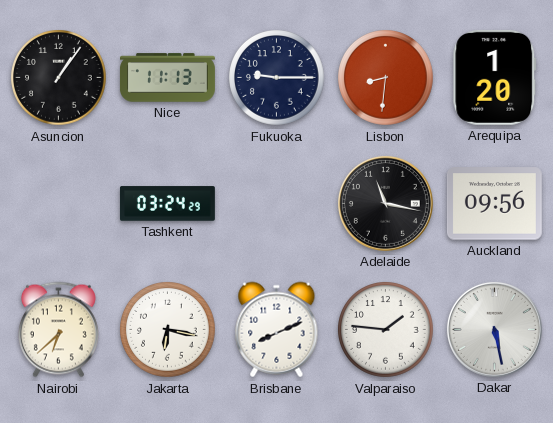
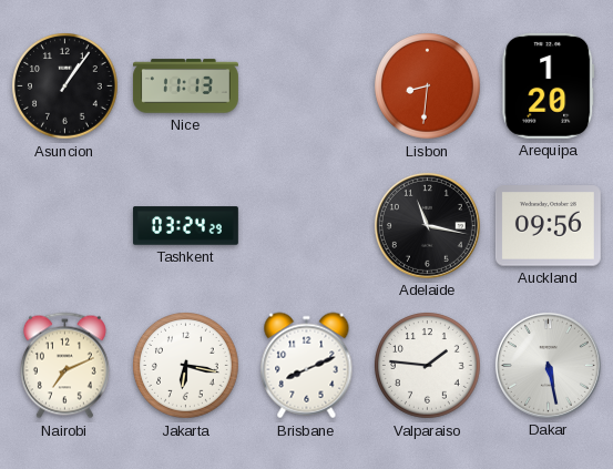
Fukuoka: 9:15 -> none
Nairobi: 6:38 -> 7:11
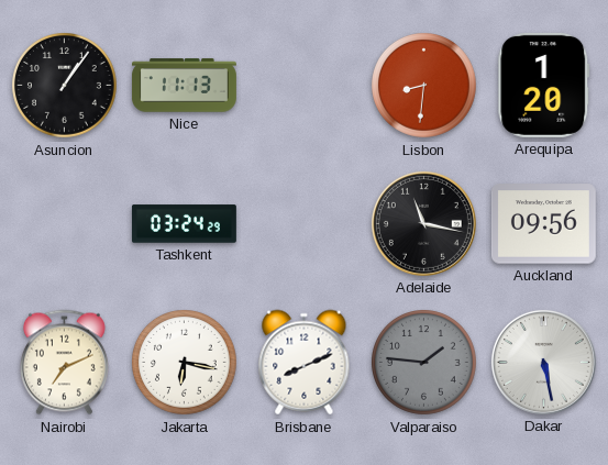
Valparaiso dial: white -> grey
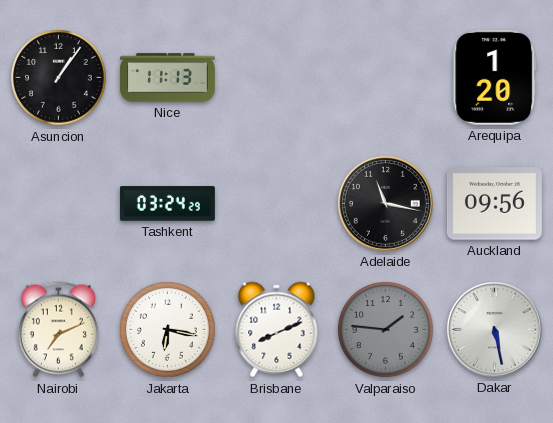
Lisbon: 8:31 -> none
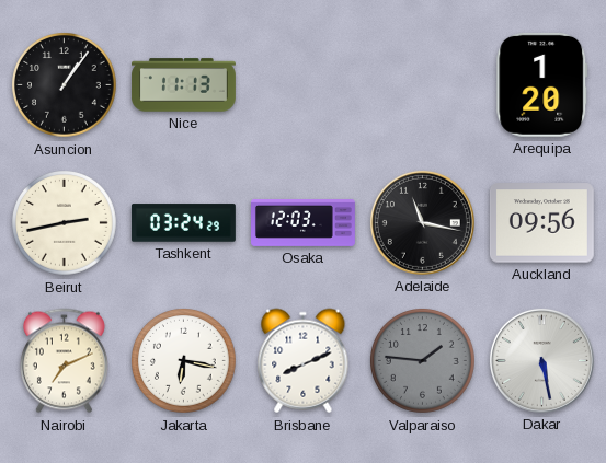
Beirut: none -> 2:43
Osaka: none -> 12:03
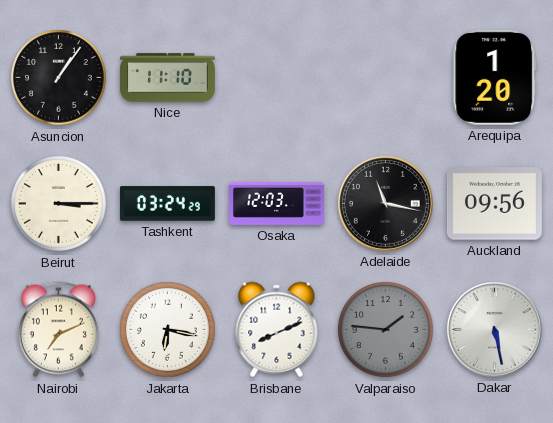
Nice: 11:13 -> 11:10
Beirut: 2:43 -> 3:15
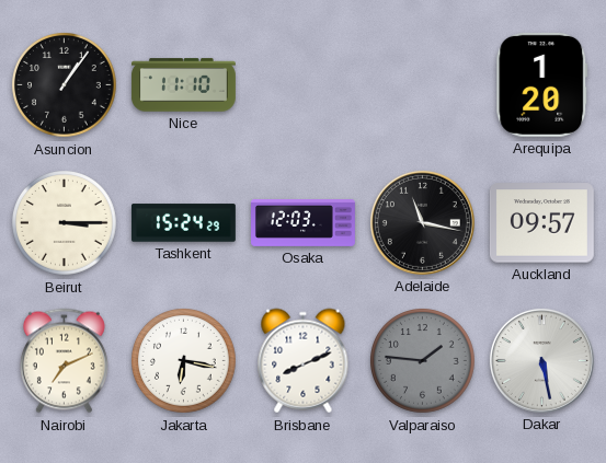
Tashkent: 03:24 -> 15:24
Auckland: 09:56 -> 09:57
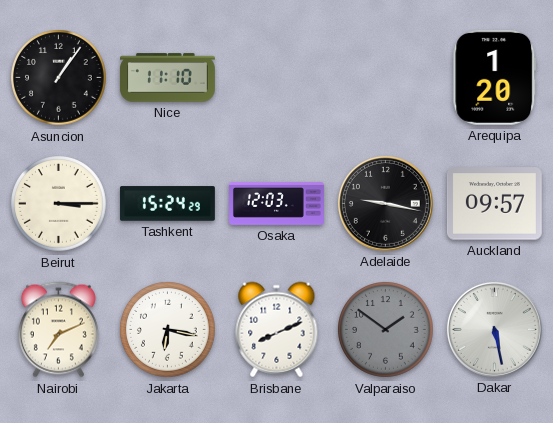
Adelaide: 11:17 -> 9:17
Valparaiso: 1:46 -> 1:51
